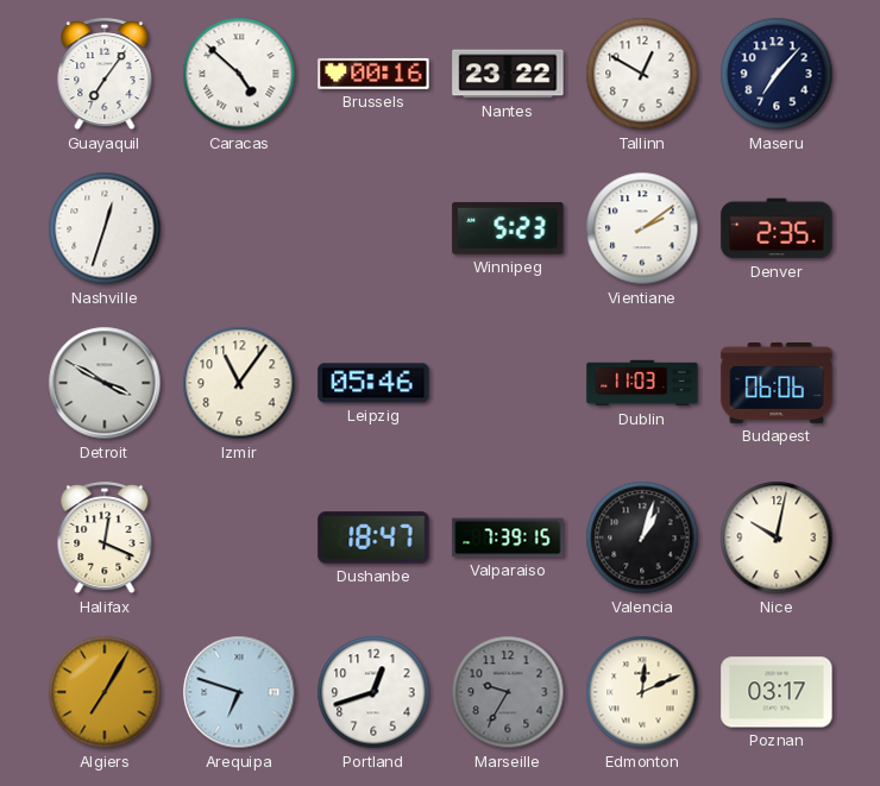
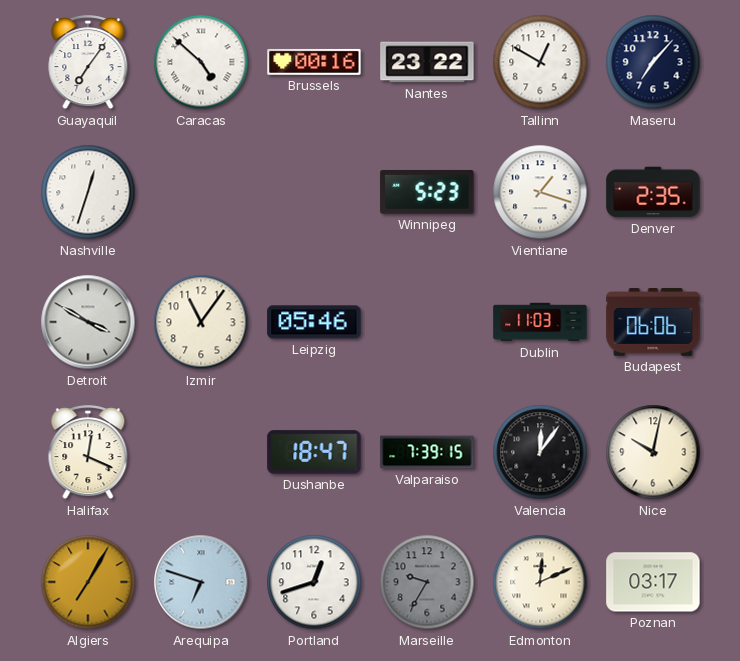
Vientiane: 2:09 -> 1:18
Valencia: 1:03 -> 12:06
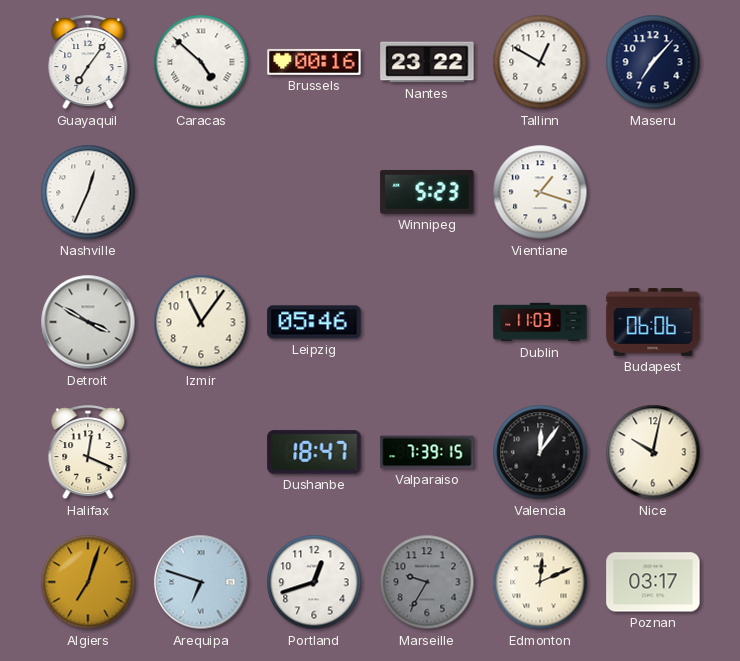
Nashville: 12:33 -> 12:34
Denver: 2:35 -> none
Algiers: 7:05 -> 7:03
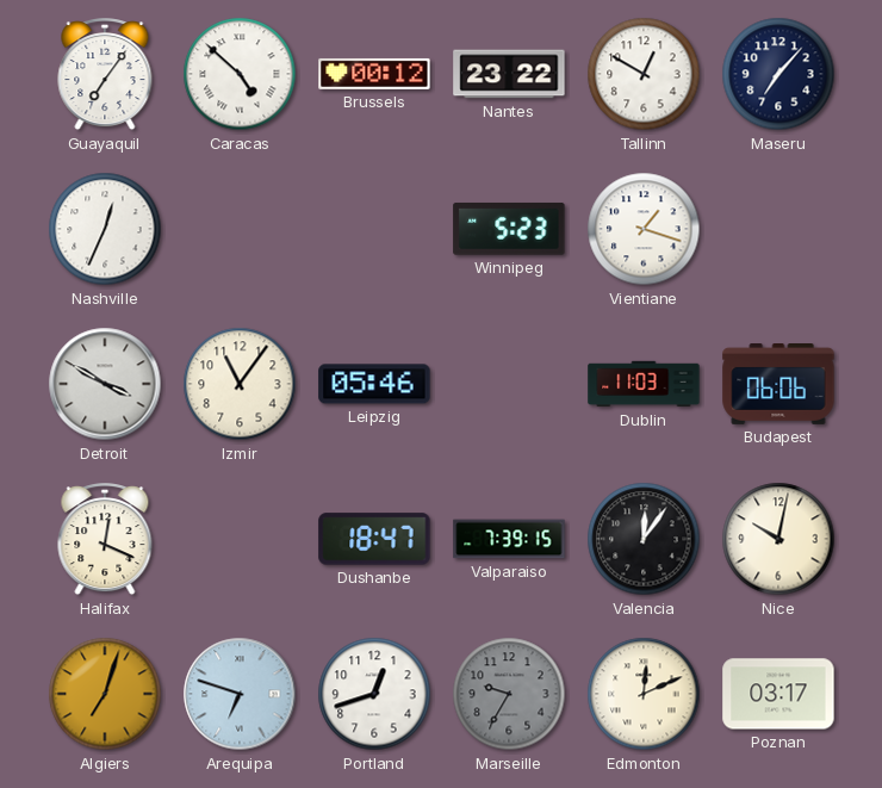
Brussels: 00:16 -> 00:12
